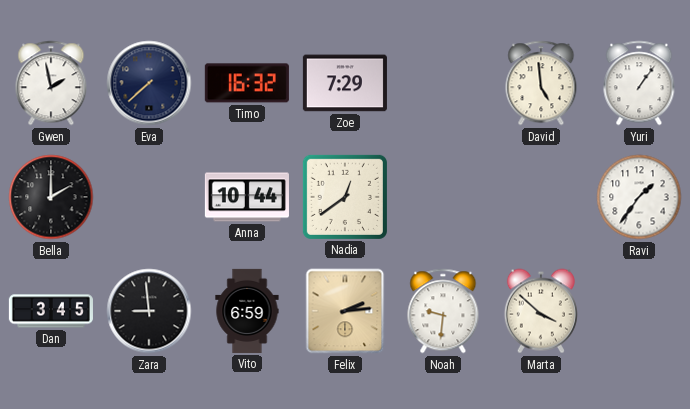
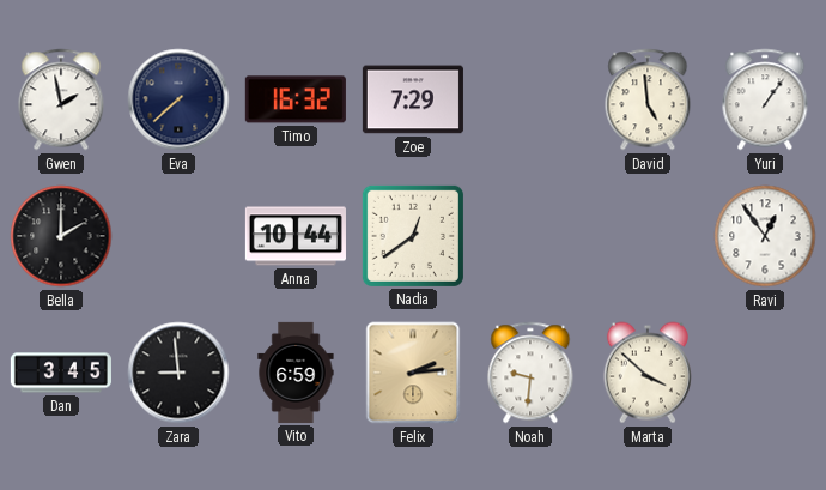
Ravi: 1:36 -> 12:54
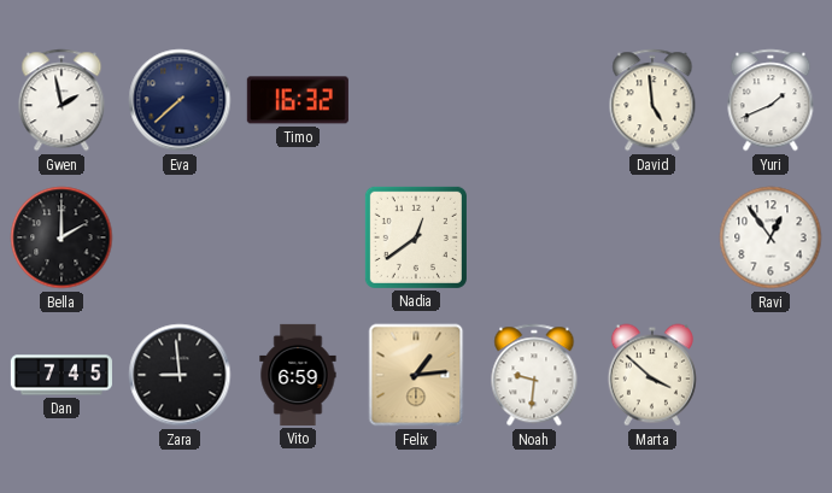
Zoe: 7:29 -> none
Yuri: 1:06 -> 1:41
Anna: 10:44 -> none
Dan: 3:45 -> 7:45
Felix: 2:14 -> 1:14
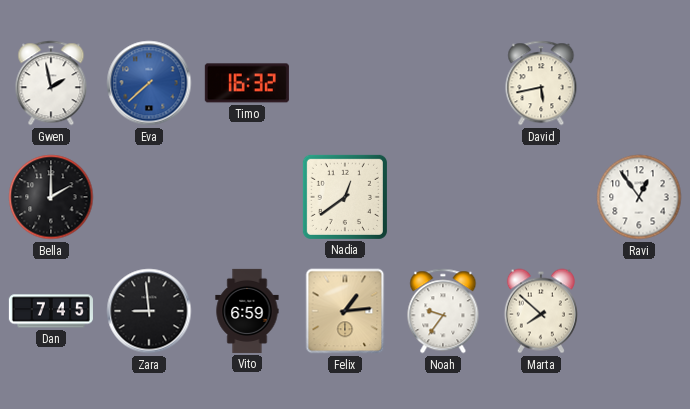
Eva dial: navy -> blue
David: 4:59 -> 5:43
Yuri: 1:41 -> none
Noah: 9:31 -> 9:36
Marta: 3:52 -> 7:52
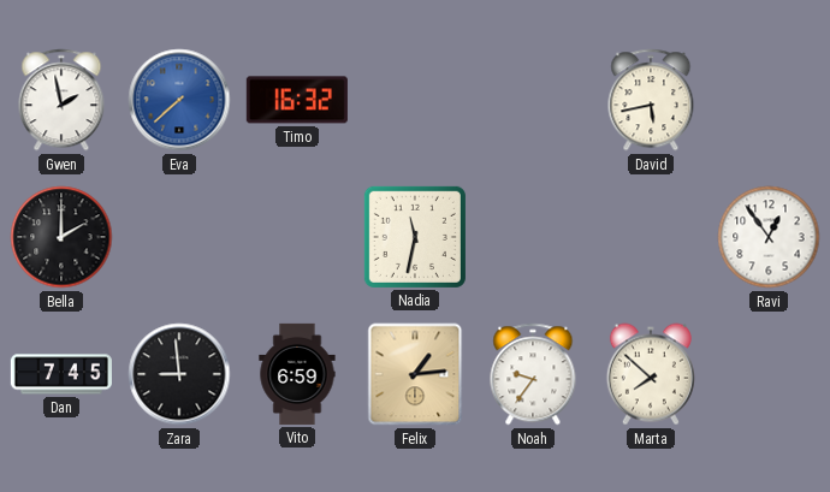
Nadia: 12:39 -> 11:32
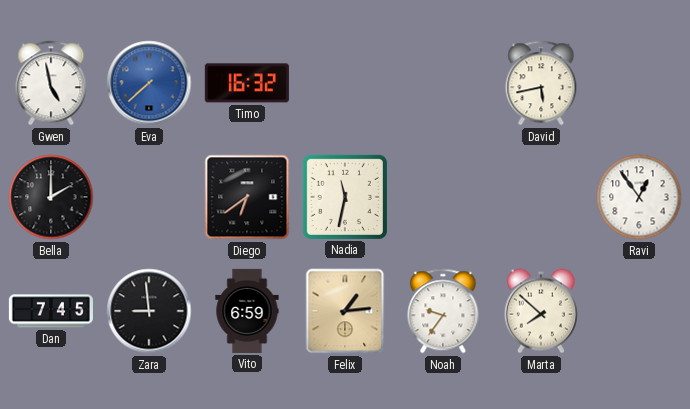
Gwen: 1:58 -> 4:58
Diego: none -> 6:39
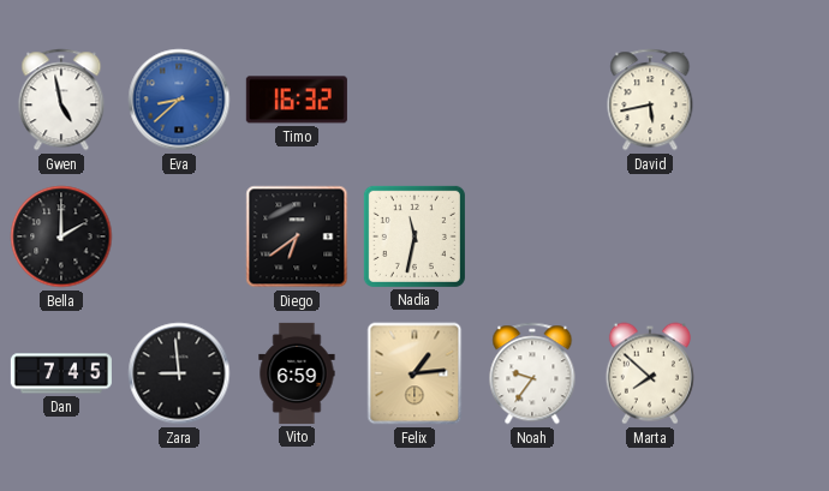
Eva: 7:38 -> 8:38
Ravi: 12:54 -> none
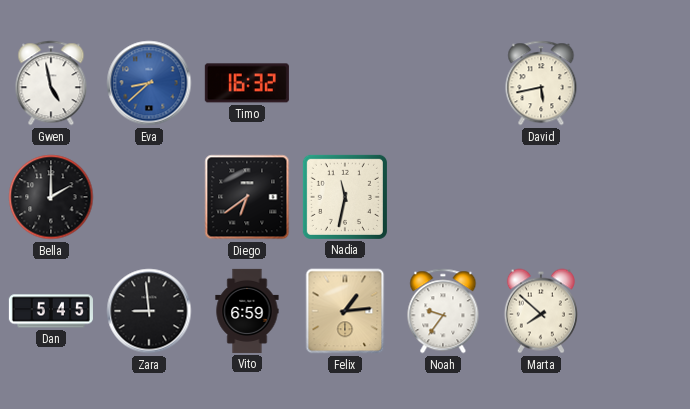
Dan: 7:45 -> 5:45
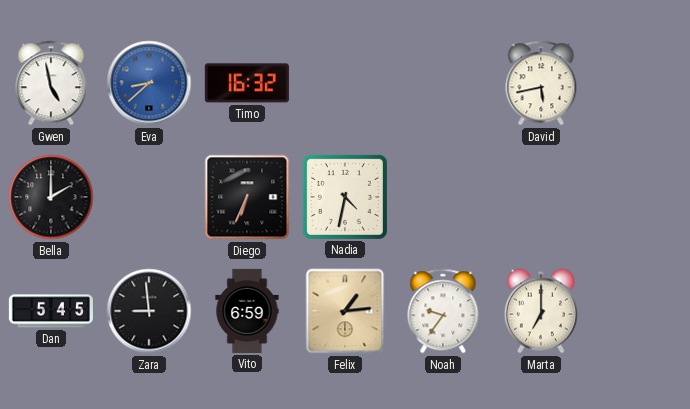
Diego: 6:39 -> 6:34
Nadia: 11:32 -> 4:32
Marta: 7:52 -> 7:00
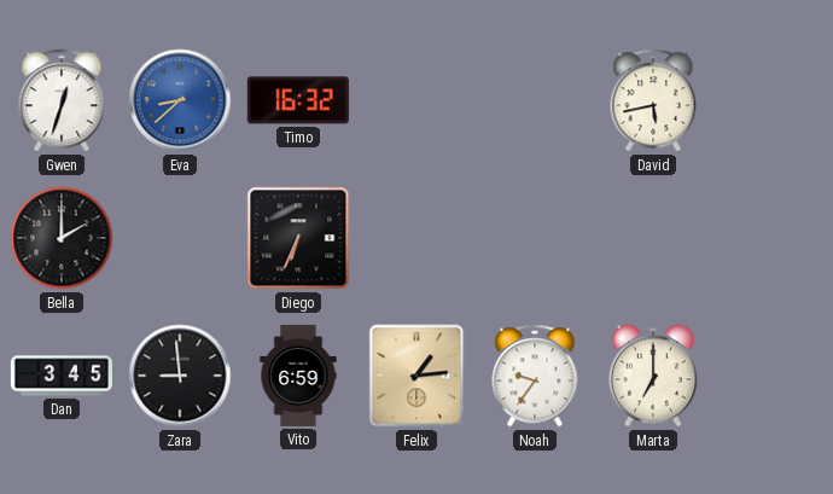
Gwen: 4:58 -> 12:33
Nadia: 4:32 -> none
Dan: 5:45 -> 3:45
